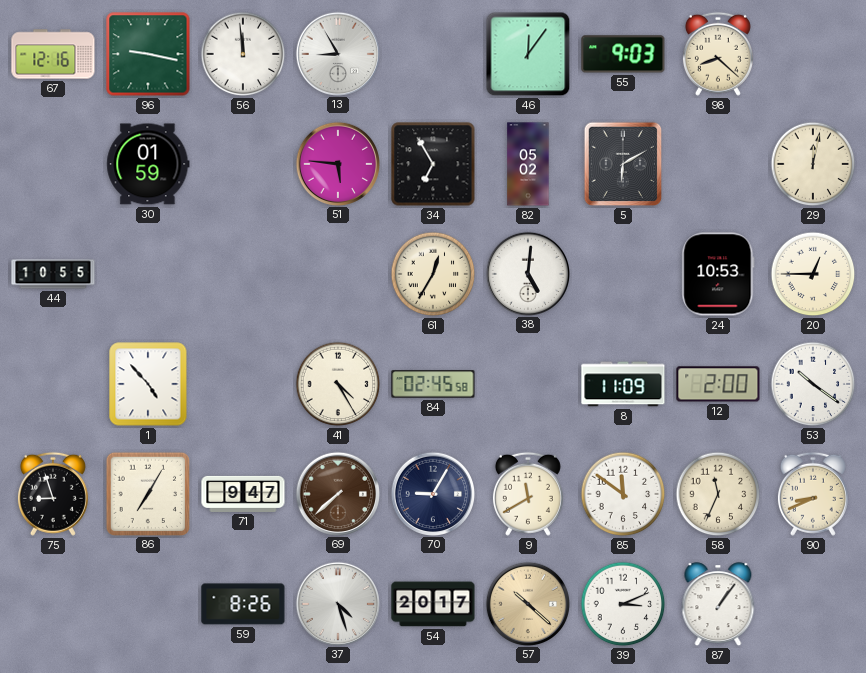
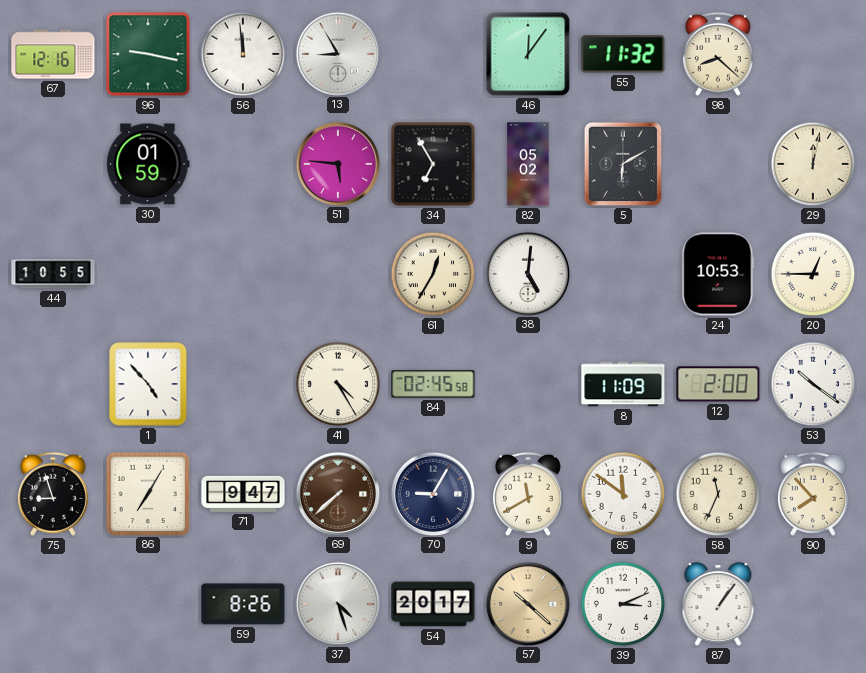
55: 9:03 -> 11:32
90: 8:41 -> 7:53
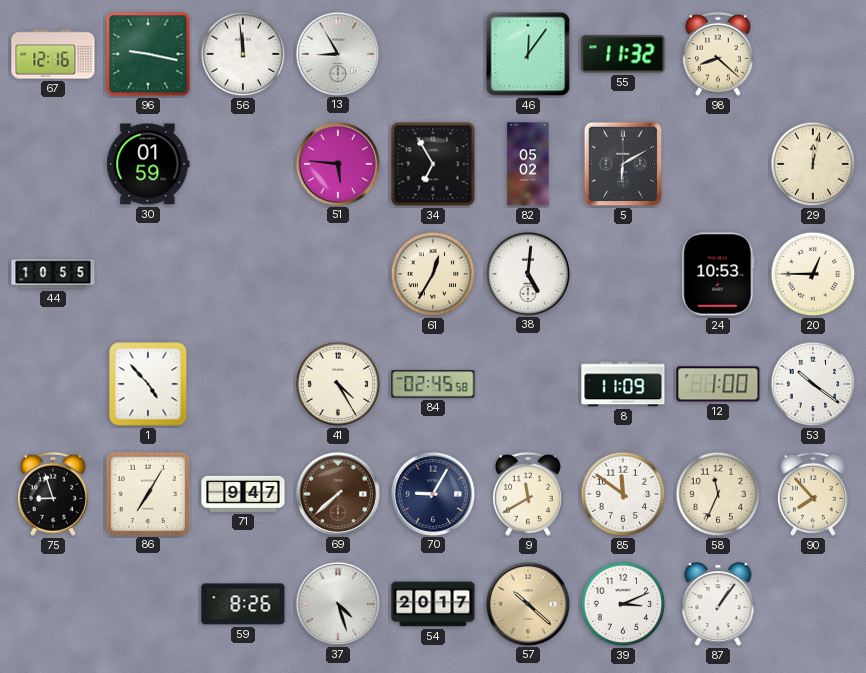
12: 2:00 -> 1:00
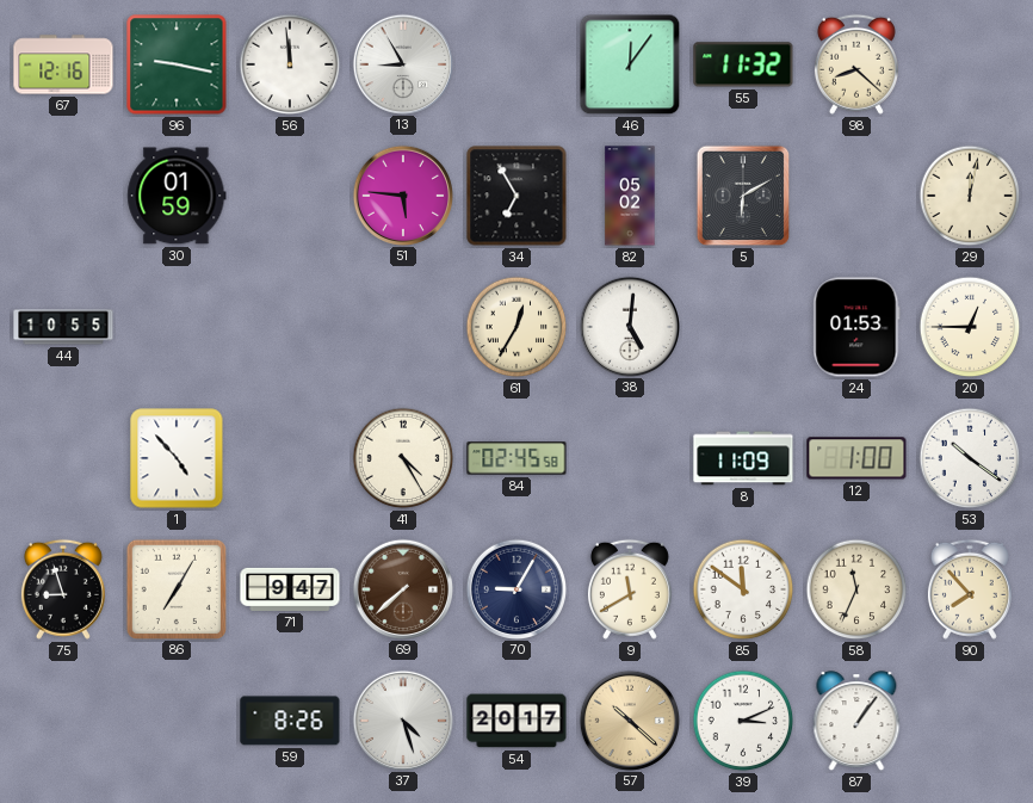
24: 10:53 -> 01:53
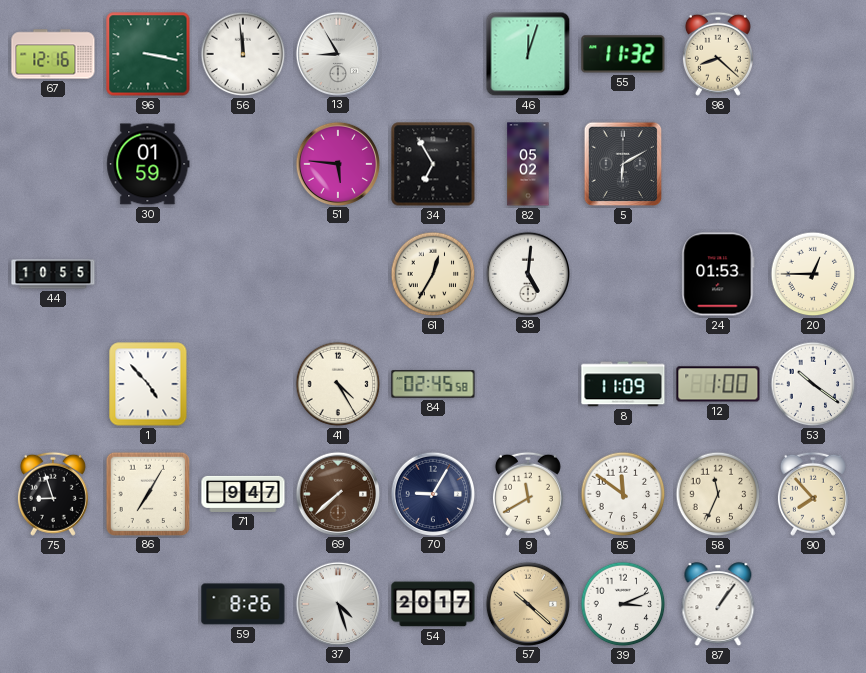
96: 9:17 -> 3:17
46: 12:06 -> 12:03
29: 12:02 -> none
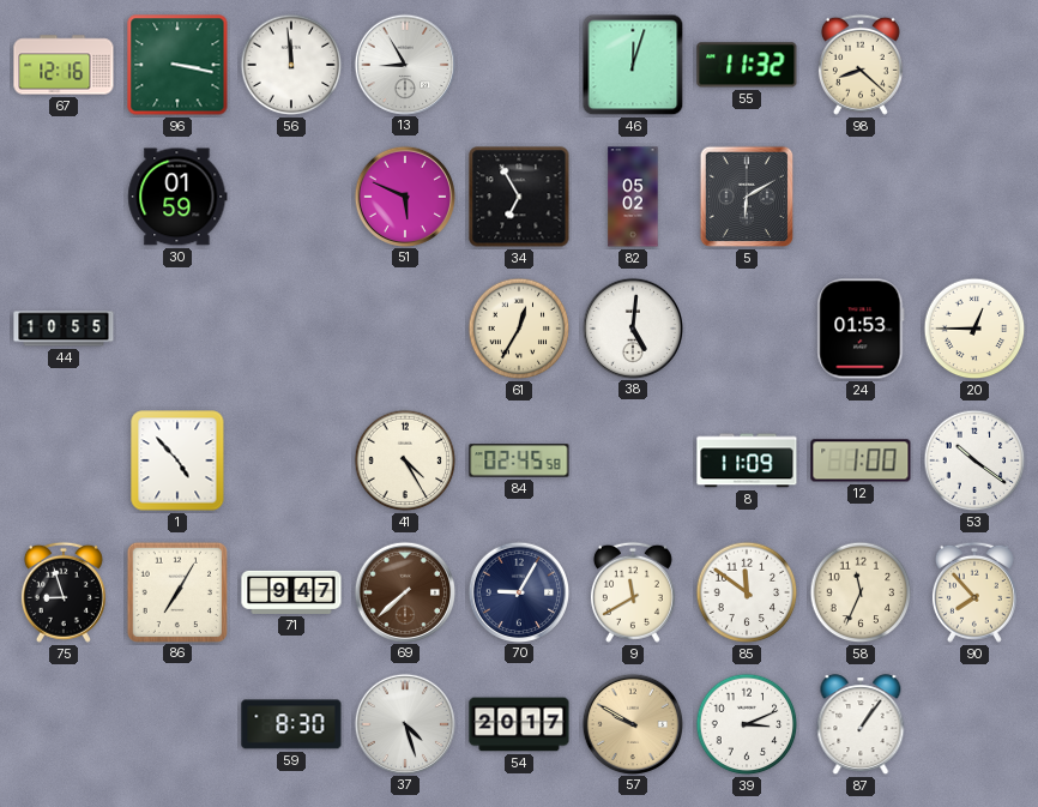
51: 5:46 -> 5:49
59: 8:26 -> 8:30
57: 10:22 -> 9:50
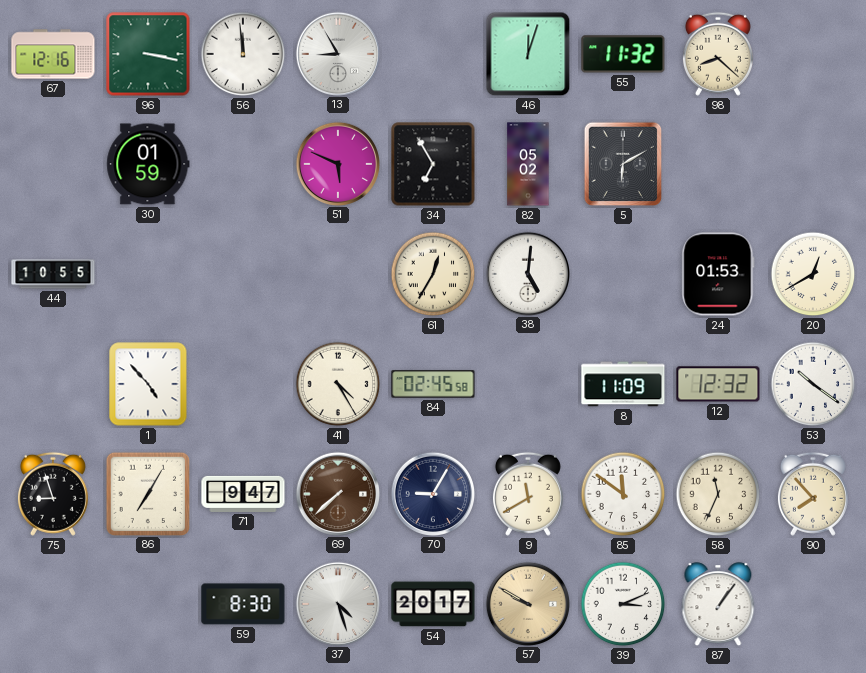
20: 12:45 -> 12:40
12: 1:00 -> 12:32
